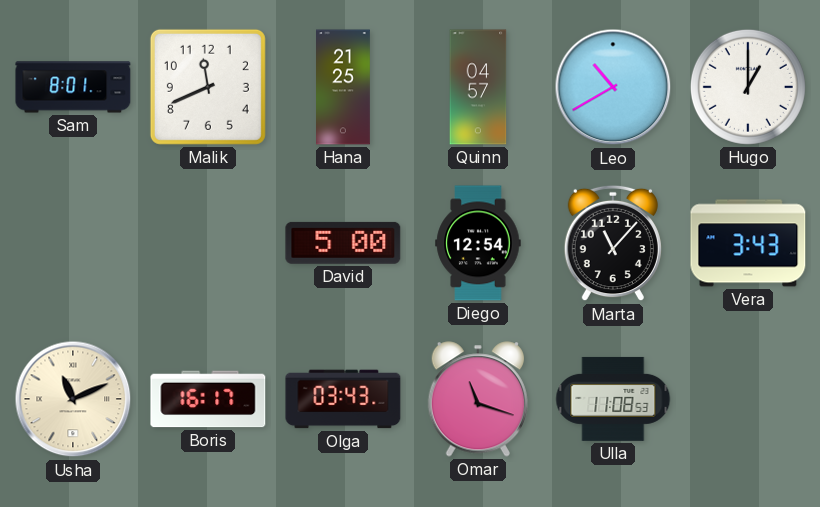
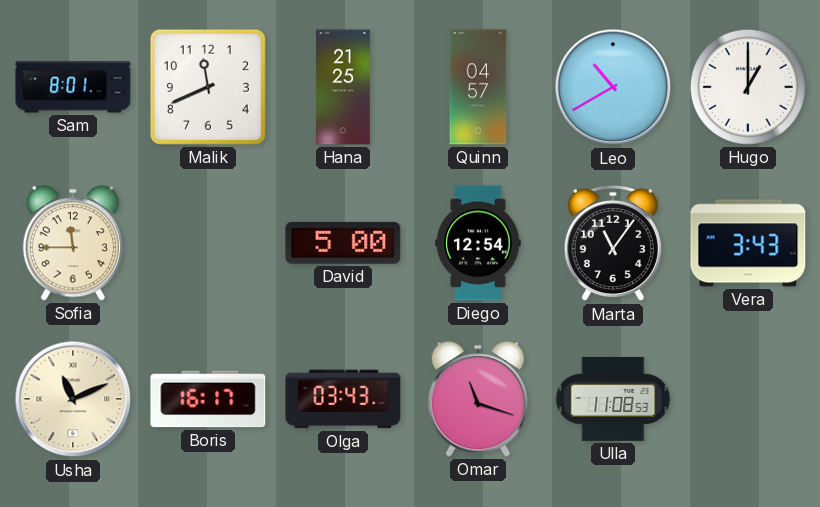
Sofia: none -> 11:45
Marta: 11:07 -> 11:06
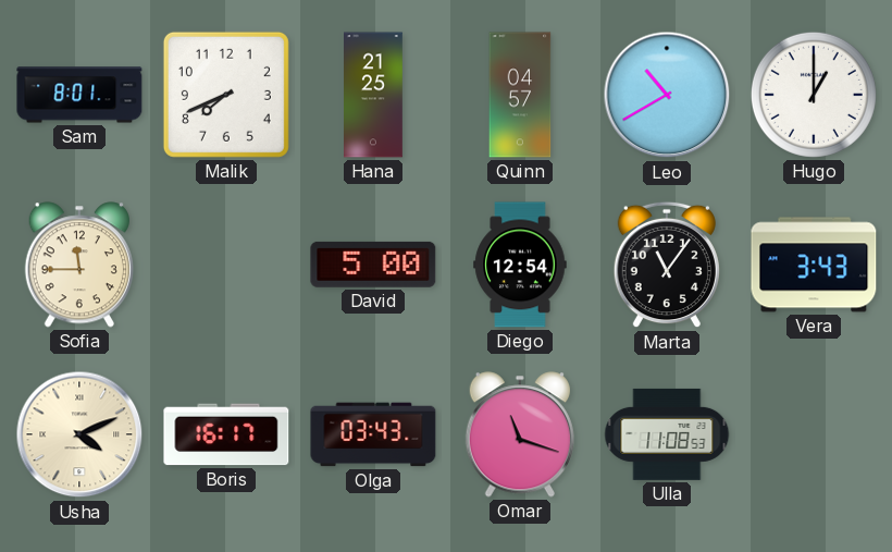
Malik: 11:41 -> 7:41
Usha: 11:11 -> 4:11
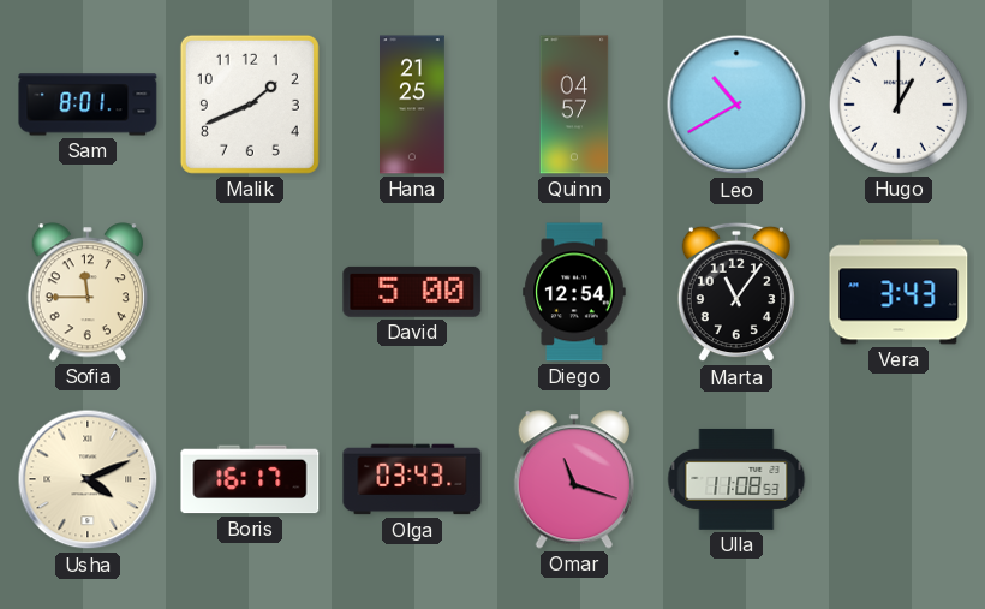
Malik: 7:41 -> 1:41
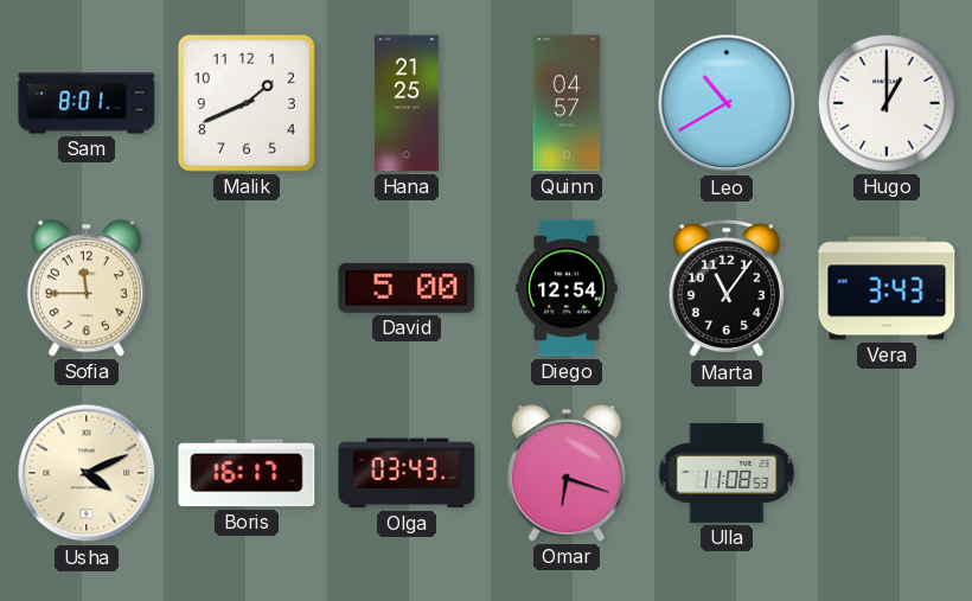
Omar: 11:18 -> 6:18
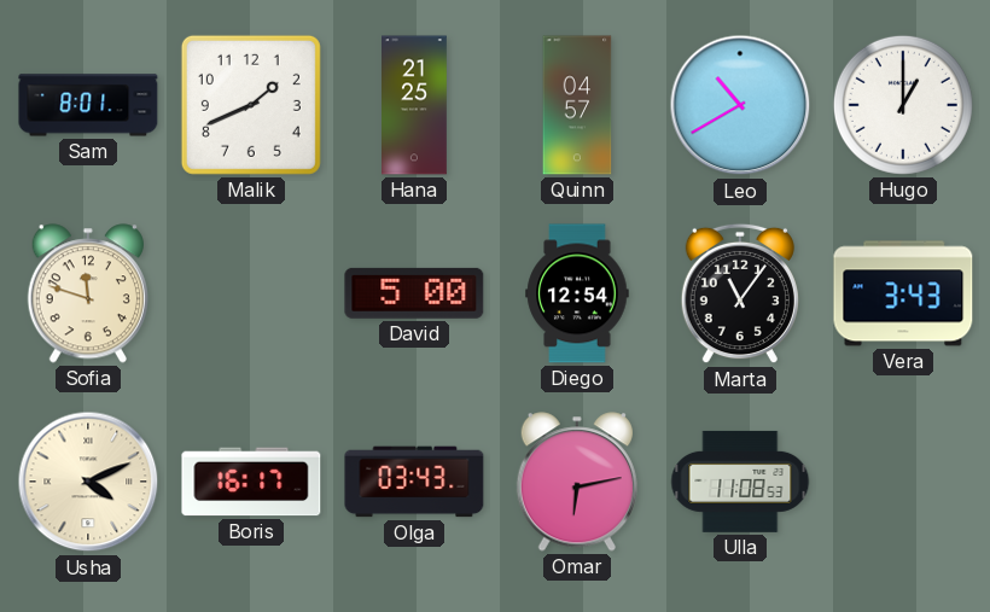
Sofia: 11:45 -> 11:48
Omar: 6:18 -> 6:13
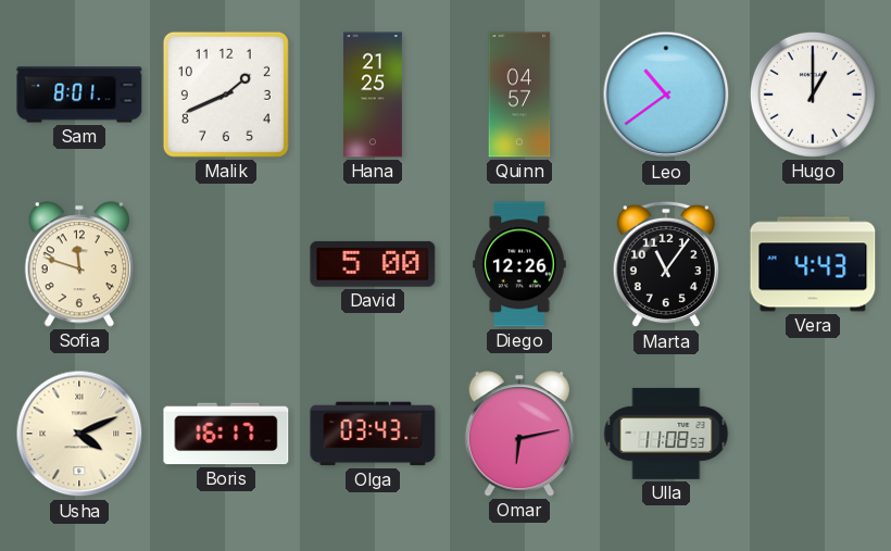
Leo: 10:40 -> 10:39
Diego: 12:54 -> 12:26
Vera: 3:43 -> 4:43
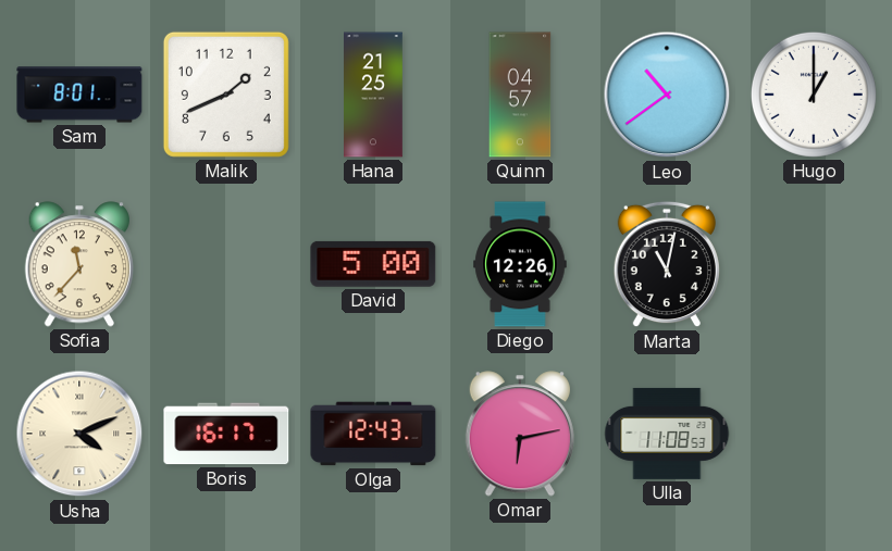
Sofia: 11:48 -> 11:37
Marta: 11:06 -> 11:02
Vera: 4:43 -> none
Olga: 03:43 -> 12:43
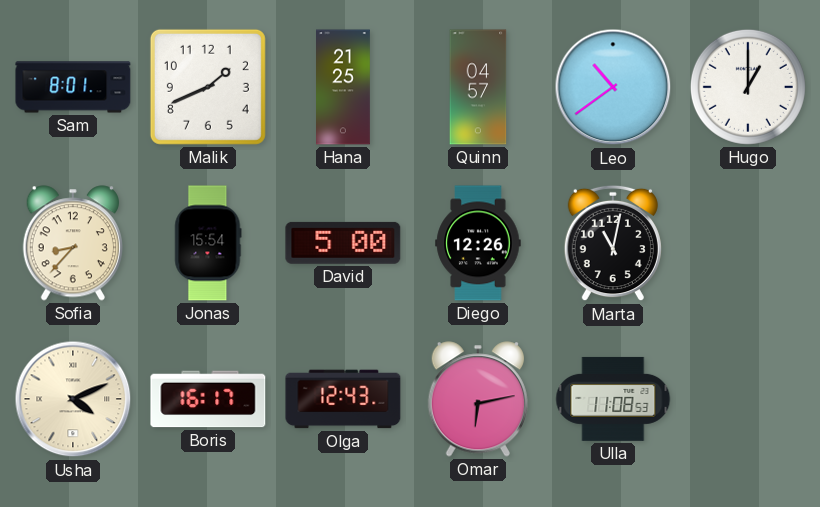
Sofia: 11:37 -> 8:37
Jonas: none -> 15:54
